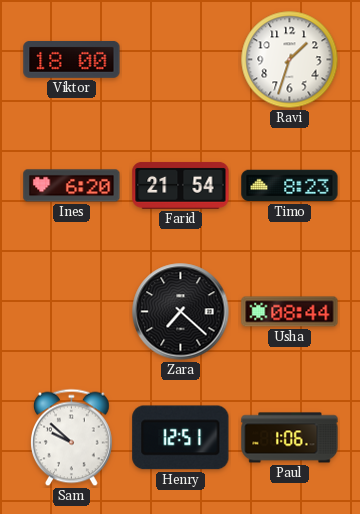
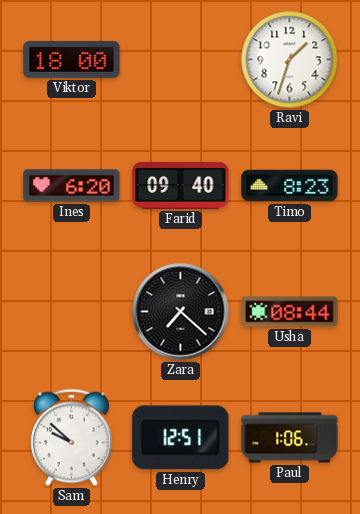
Farid: 21:54 -> 09:40
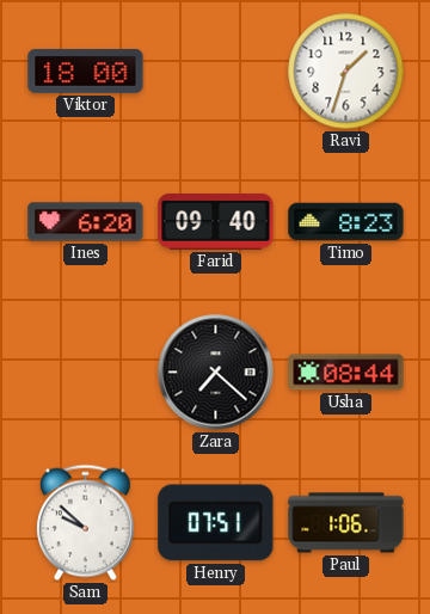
Henry: 12:51 -> 07:51
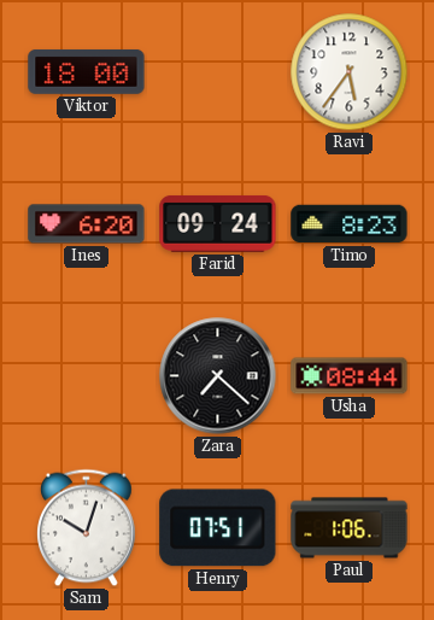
Ravi: 1:33 -> 5:36
Farid: 09:40 -> 09:24
Sam: 9:52 -> 10:03
